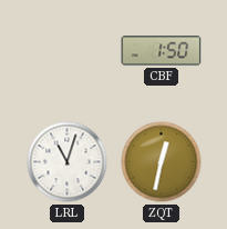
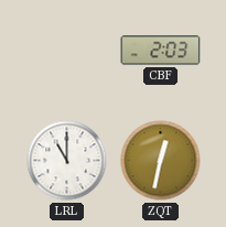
CBF: 1:50 -> 2:03
LRL: 11:03 -> 11:00
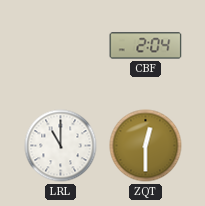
CBF: 2:03 -> 2:04
ZQT: 12:32 -> 12:30
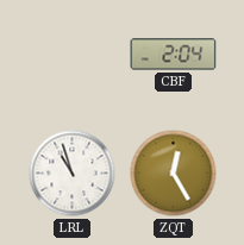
LRL: 11:00 -> 10:57
ZQT: 12:30 -> 12:25
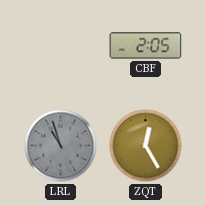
CBF: 2:04 -> 2:05
LRL dial: white -> grey
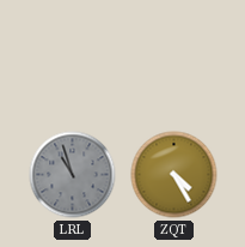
CBF: 2:05 -> none
ZQT: 12:25 -> 4:25
